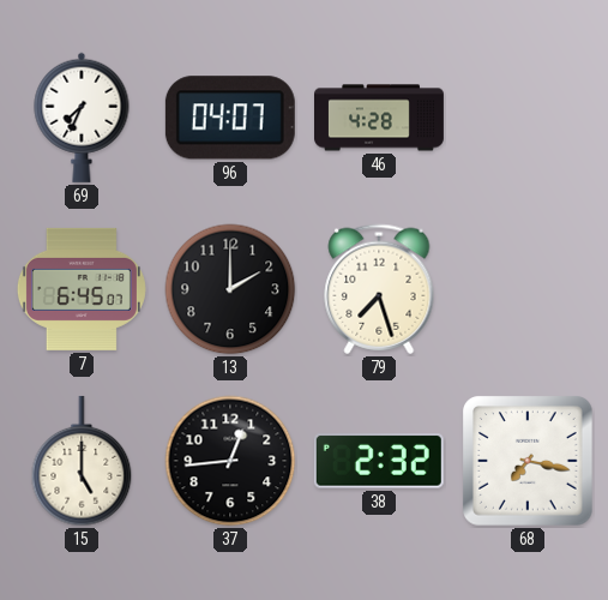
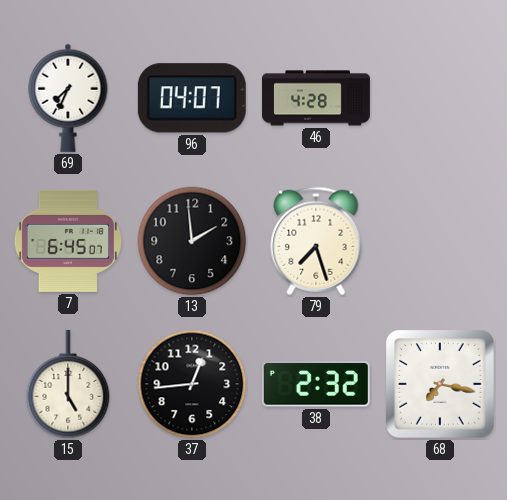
13: 2:00 -> 1:59
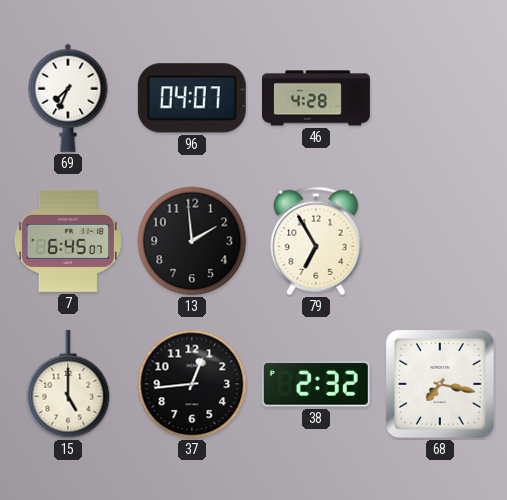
79: 7:27 -> 6:55
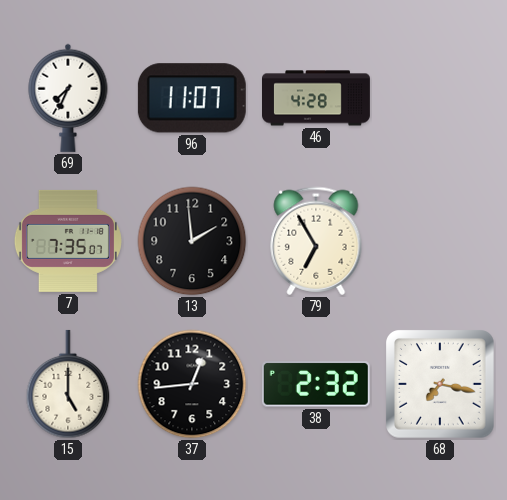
96: 04:07 -> 11:07
7: 6:45 -> 7:35
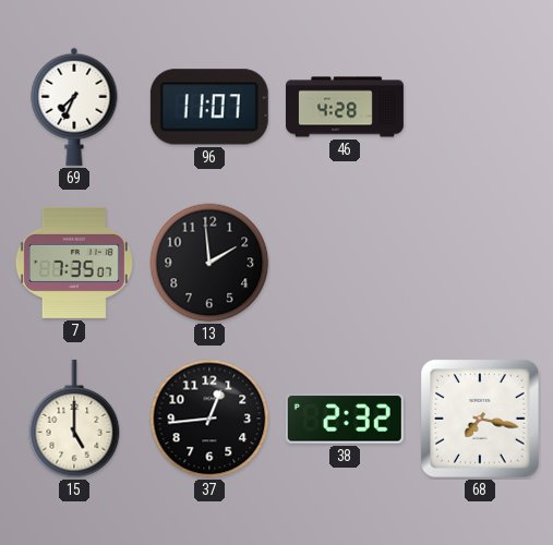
79: 6:55 -> none
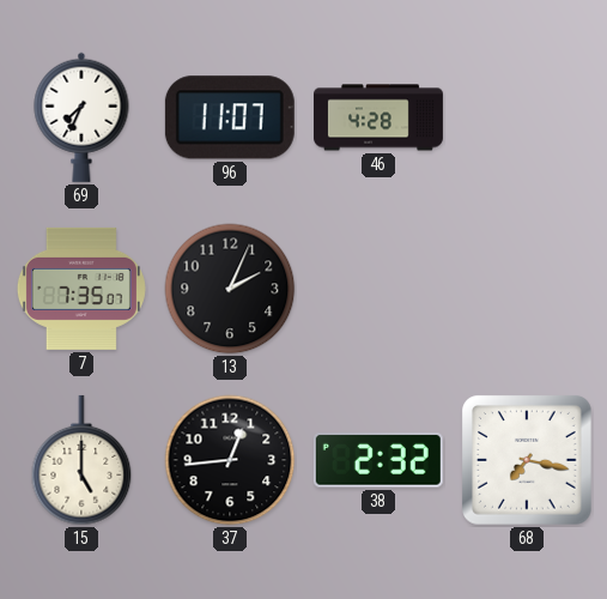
13: 1:59 -> 2:04
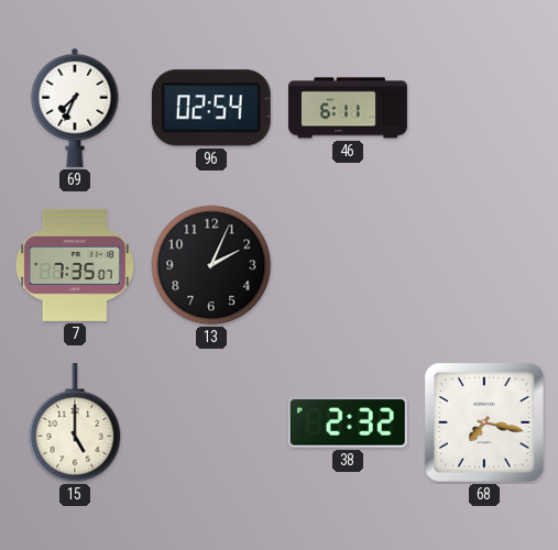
96: 11:07 -> 02:54
46: 4:28 -> 6:11
37: 12:44 -> none
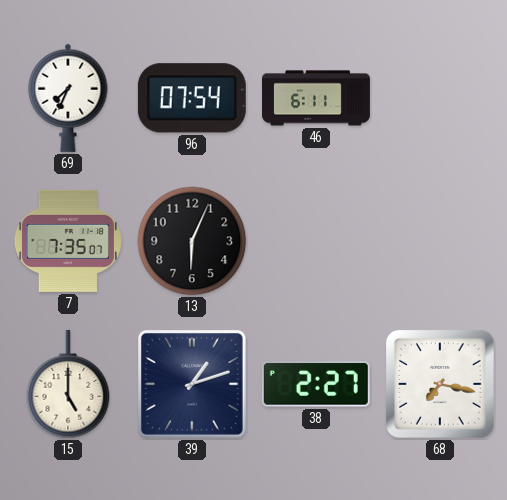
96: 02:54 -> 07:54
13: 2:04 -> 6:04
39: none -> 1:12
38: 2:32 -> 2:27
